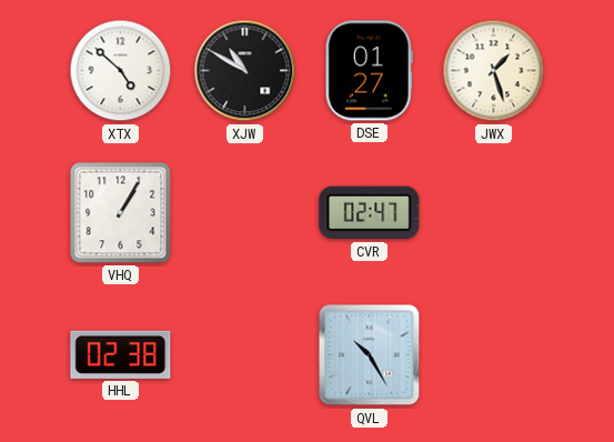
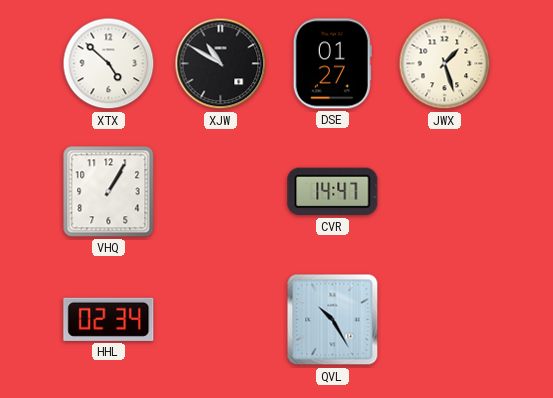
CVR: 02:47 -> 14:47
HHL: 02:38 -> 02:34
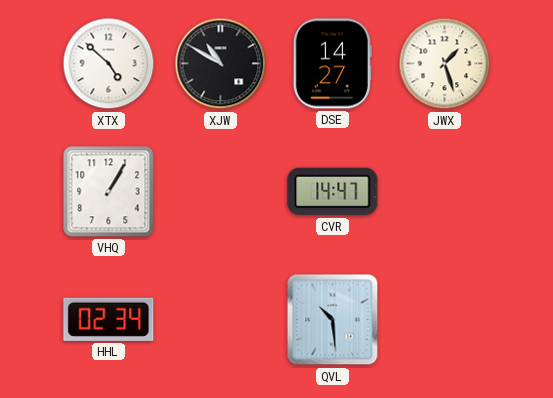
DSE: 01:27 -> 14:27
QVL: 10:25 -> 10:29
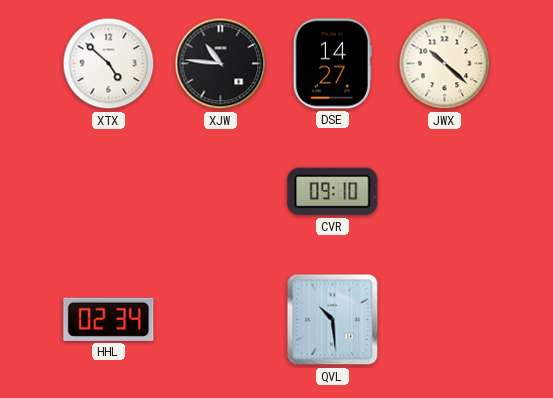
XJW: 10:50 -> 10:46
JWX: 1:27 -> 10:22
VHQ: 1:05 -> none
CVR: 14:47 -> 09:10
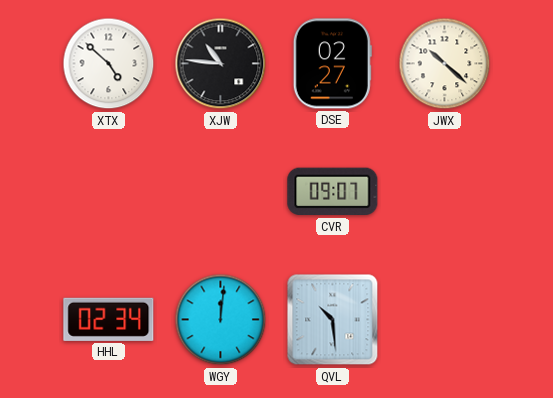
DSE: 14:27 -> 02:27
CVR: 09:10 -> 09:07
WGY: none -> 12:01
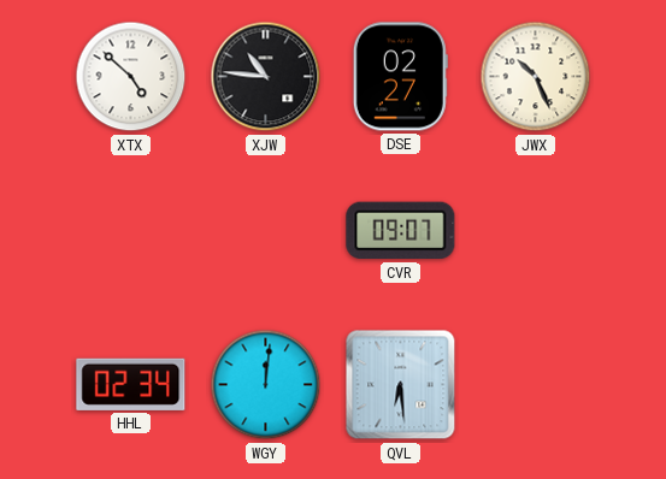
JWX: 10:22 -> 10:26
QVL: 10:29 -> 6:29
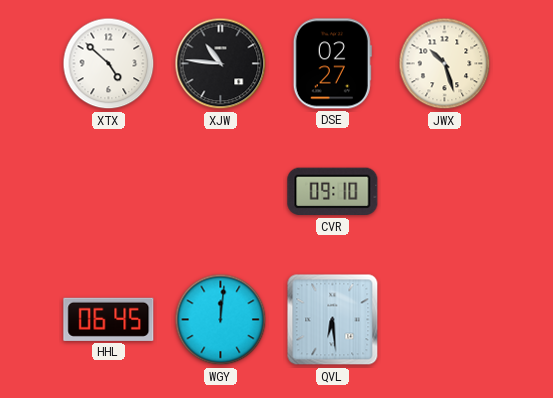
JWX: 10:26 -> 10:27
CVR: 09:07 -> 09:10
HHL: 02:34 -> 06:45
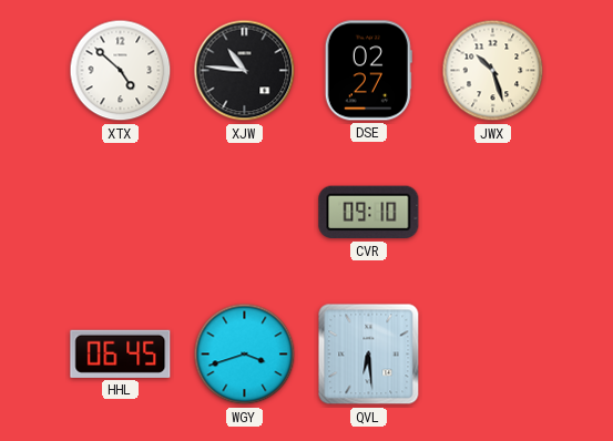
WGY: 12:01 -> 3:42
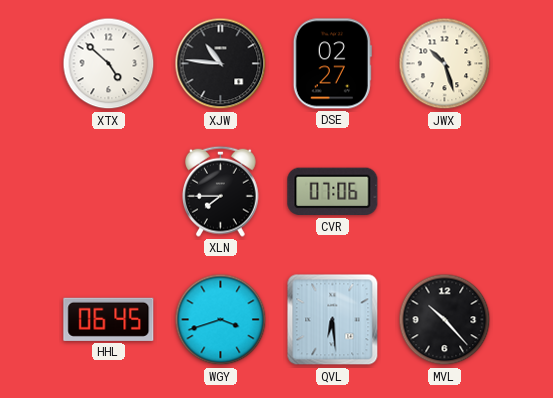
XLN: none -> 7:45
CVR: 09:10 -> 07:06
MVL: none -> 10:23
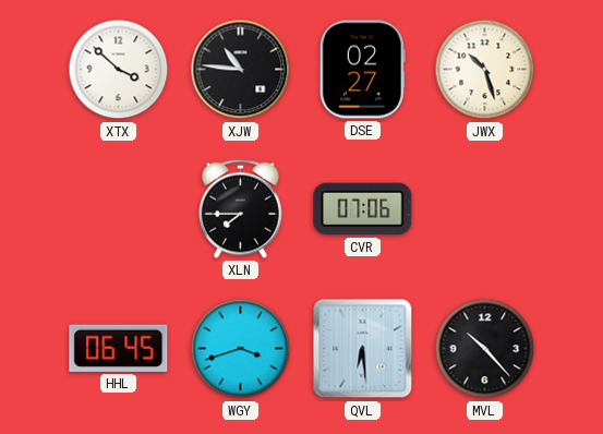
XTX: 4:52 -> 3:52
